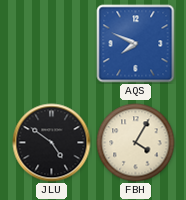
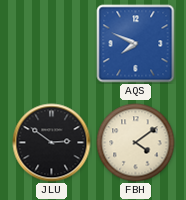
JLU: 4:51 -> 2:51
FBH: 4:05 -> 4:09
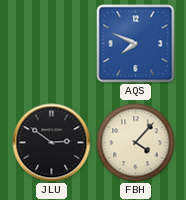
FBH: 4:09 -> 4:07
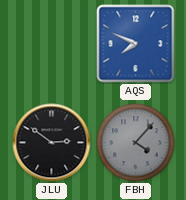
FBH dial: cream -> grey
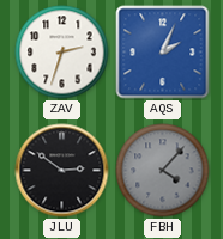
ZAV: none -> 2:33
AQS: 7:49 -> 2:04
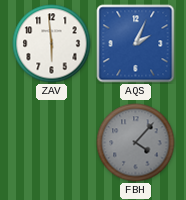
ZAV: 2:33 -> 5:59
JLU: 2:51 -> none
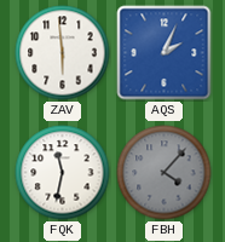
FQK: none -> 11:32
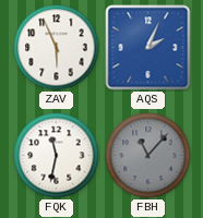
ZAV: 5:59 -> 5:56
FBH: 4:07 -> 11:07
